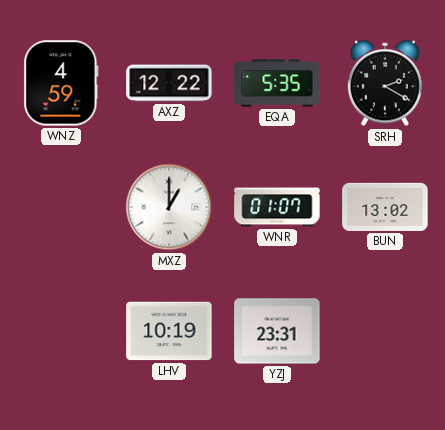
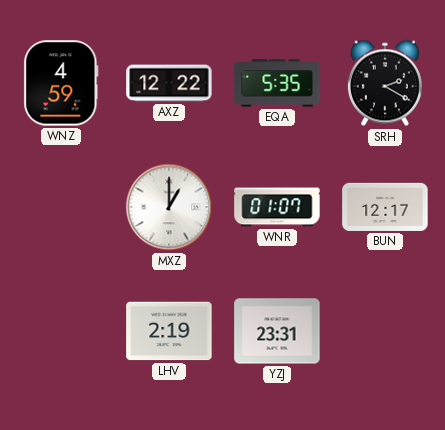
BUN: 13:02 -> 12:17
LHV: 10:19 -> 2:19
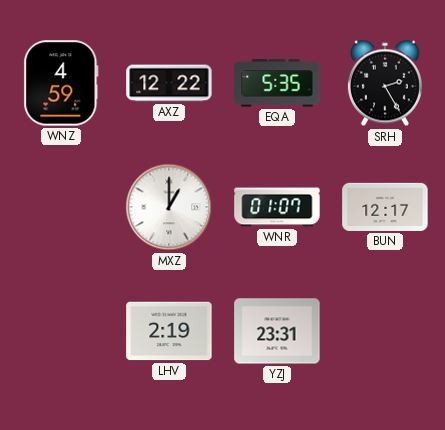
SRH: 2:20 -> 2:25
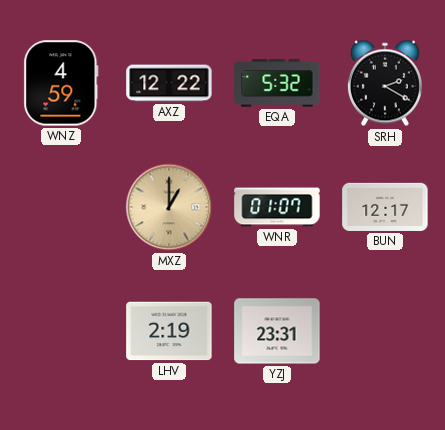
EQA: 5:35 -> 5:32
SRH: 2:25 -> 2:20
MXZ dial: white -> champagne
